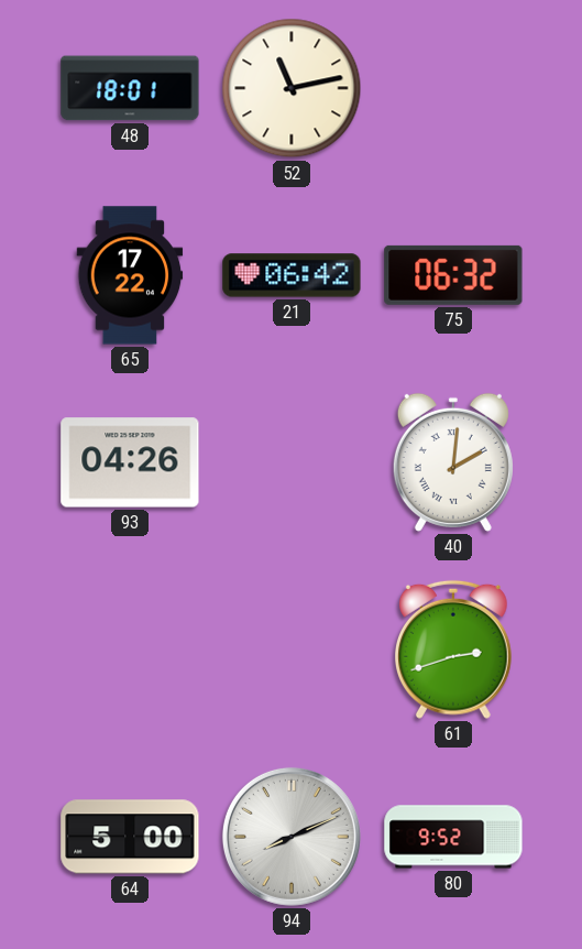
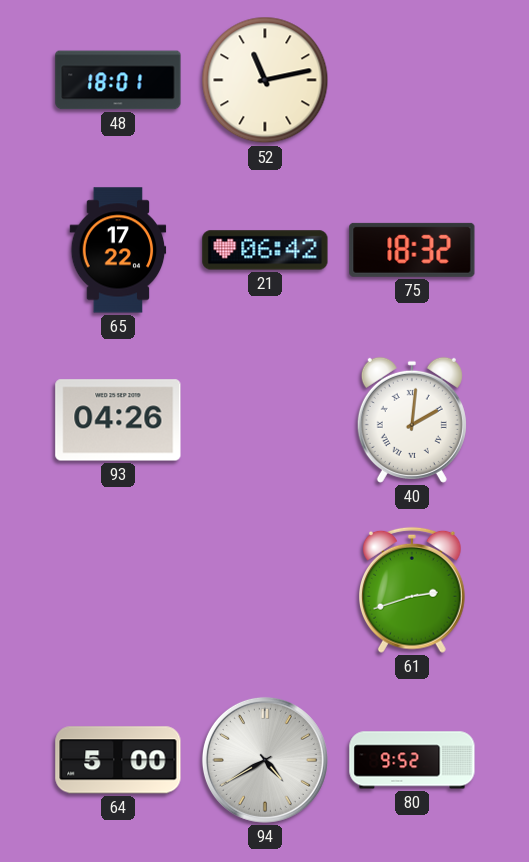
75: 06:32 -> 18:32
94: 8:11 -> 4:40
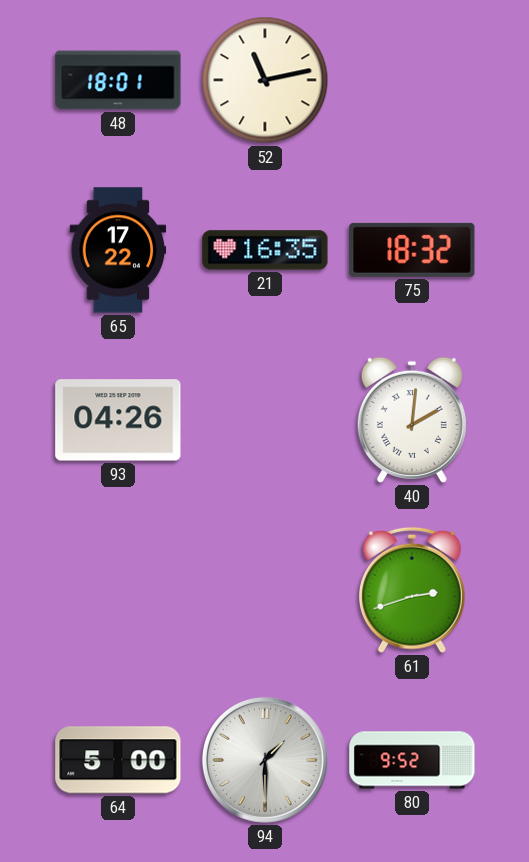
21: 06:42 -> 16:35
94: 4:40 -> 1:30
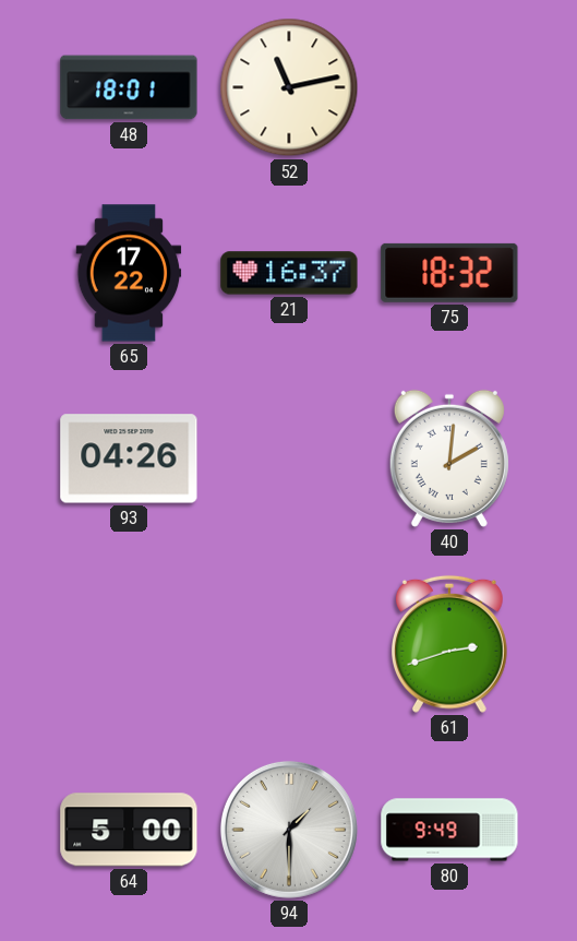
21: 16:35 -> 16:37
80: 9:52 -> 9:49
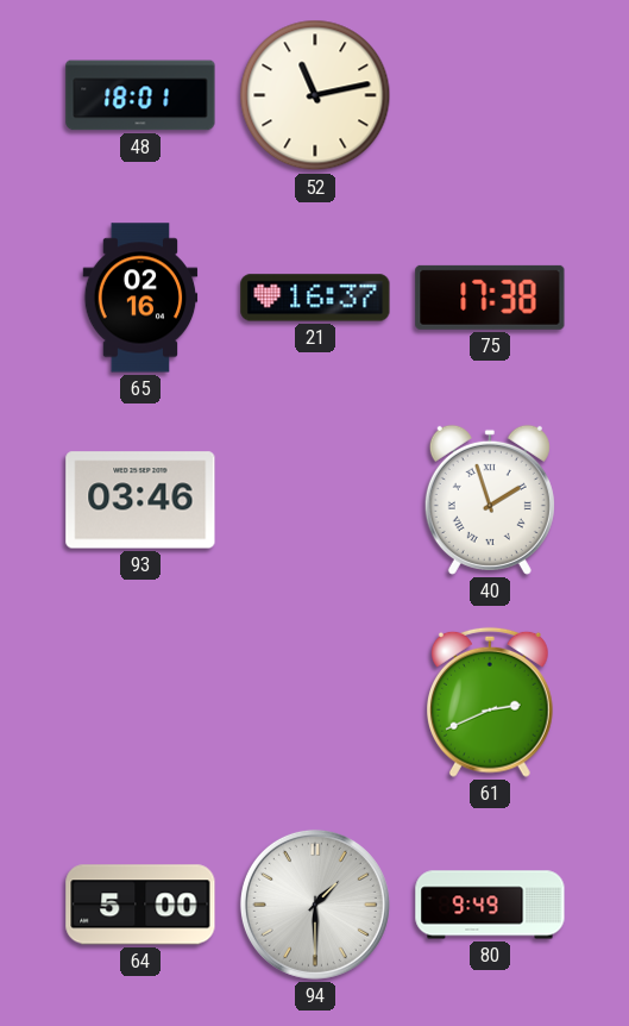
65: 17:22 -> 02:16
75: 18:32 -> 17:38
93: 04:26 -> 03:46
40: 2:01 -> 1:57
61: 2:42 -> 2:41
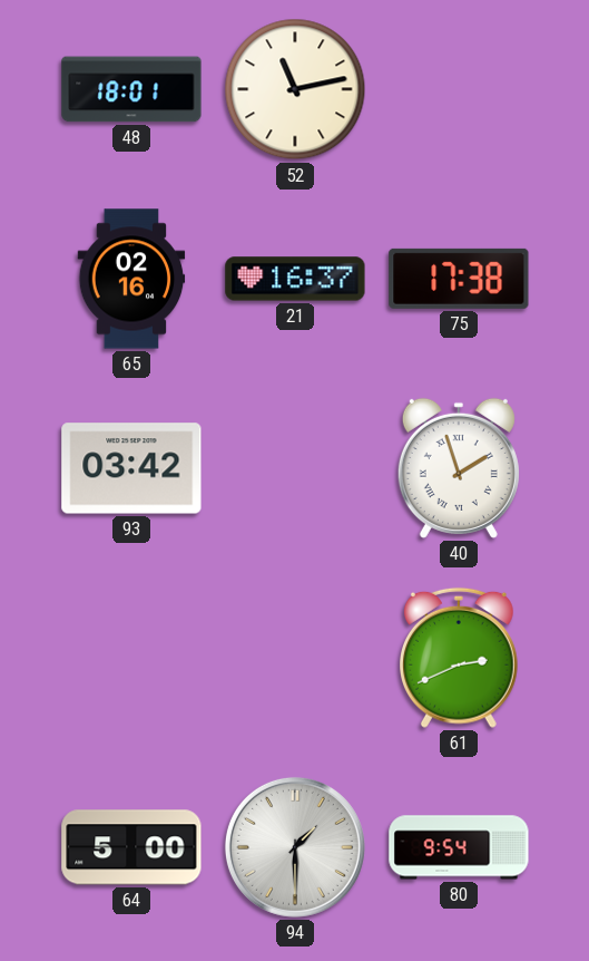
93: 03:46 -> 03:42
80: 9:49 -> 9:54
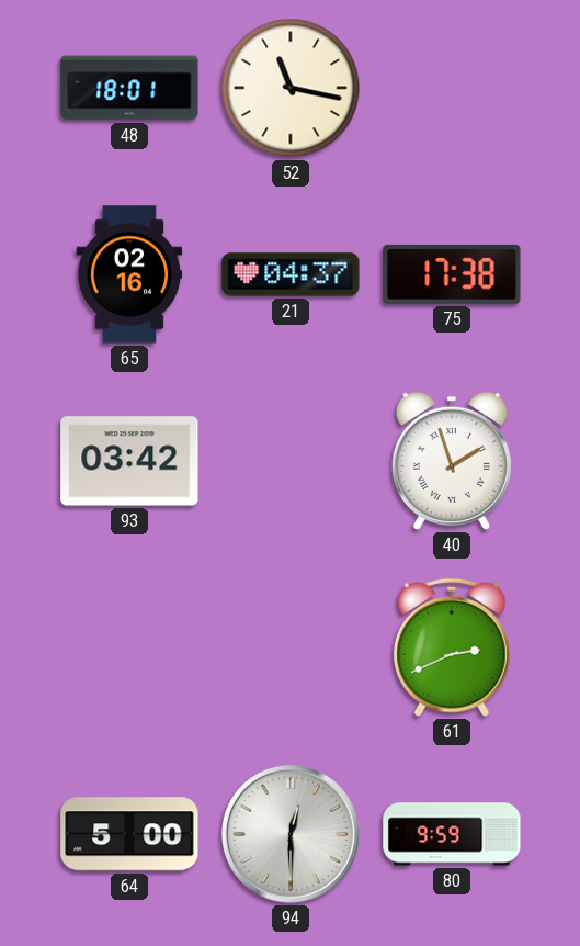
52: 11:13 -> 11:17
21: 16:37 -> 04:37
94: 1:30 -> 12:30
80: 9:54 -> 9:59
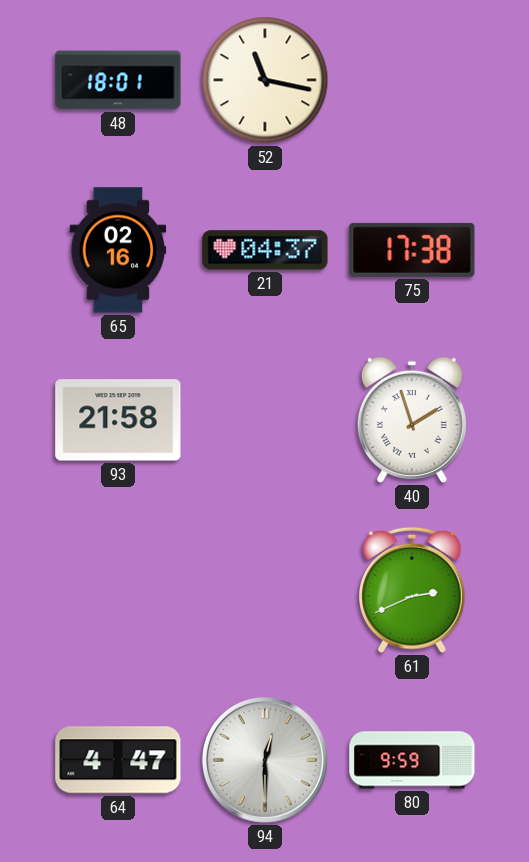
93: 03:42 -> 21:58
64: 5:00 -> 4:47
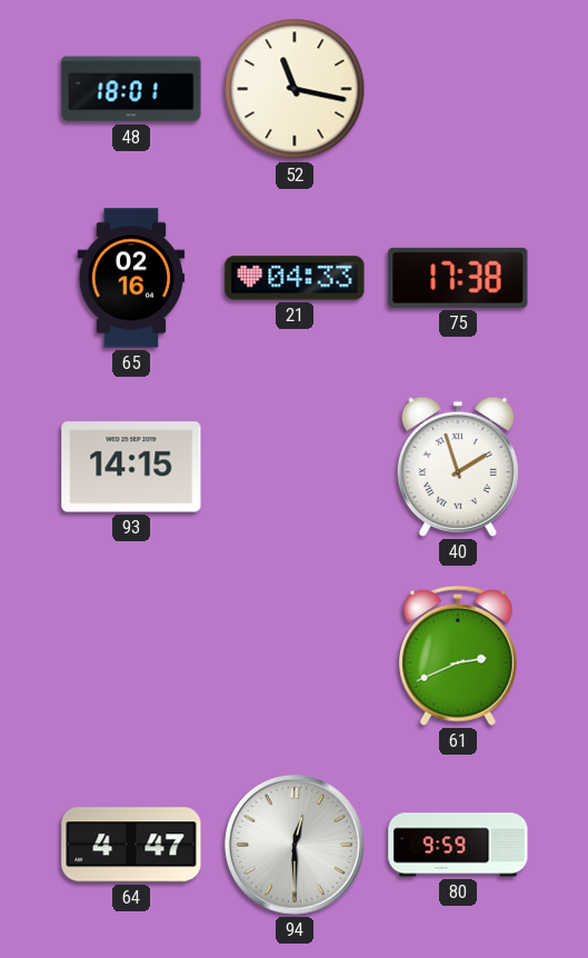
21: 04:37 -> 04:33
93: 21:58 -> 14:15
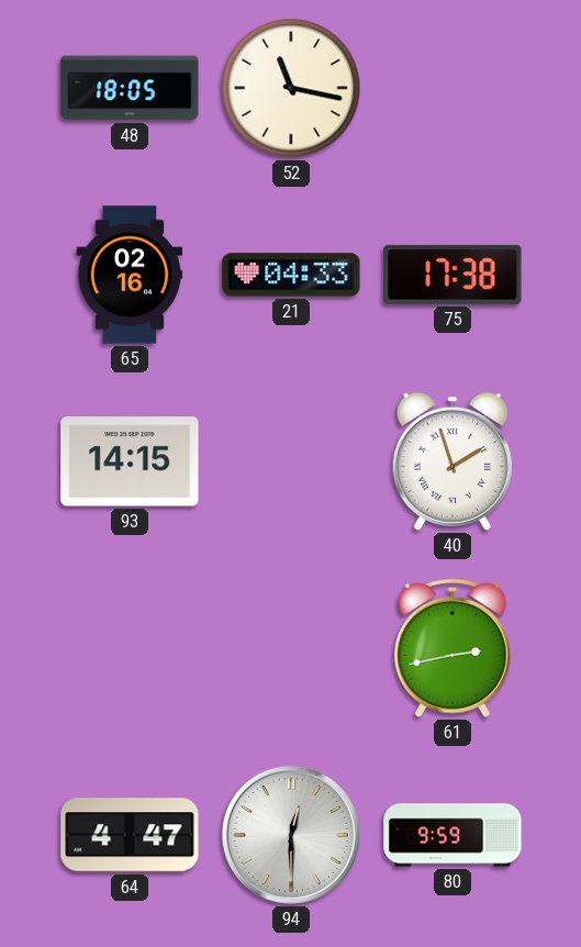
48: 18:01 -> 18:05
61: 2:41 -> 2:43
